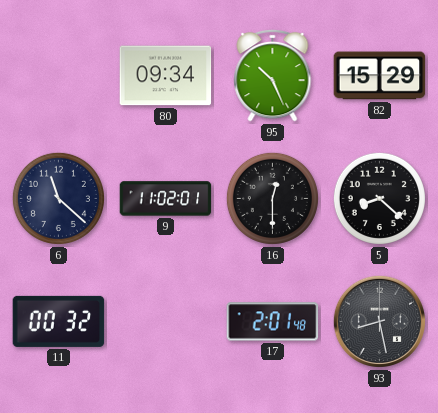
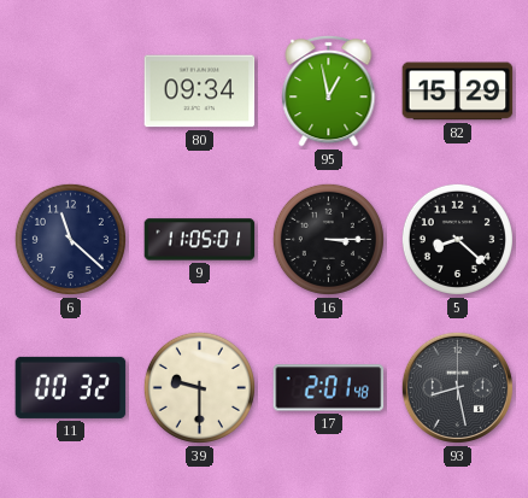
95: 10:26 -> 12:58
9: 11:02 -> 11:05
16: 12:30 -> 3:15
39: none -> 9:30
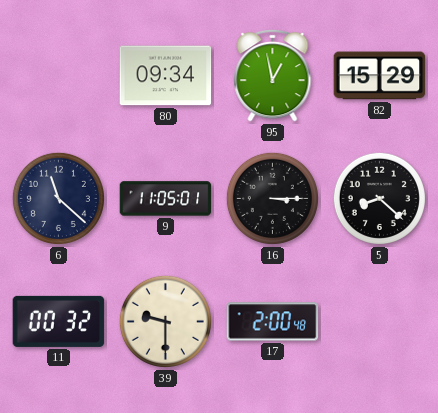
17: 2:01 -> 2:00
93: 8:28 -> none
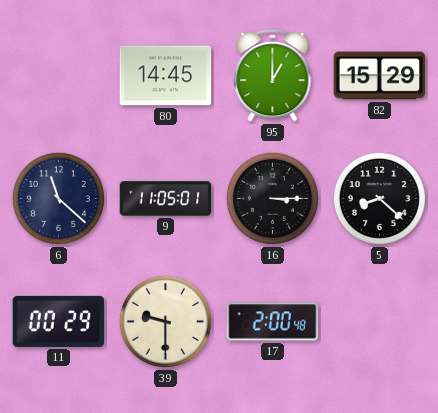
80: 09:34 -> 14:45
95: 12:58 -> 1:00
11: 00:32 -> 00:29
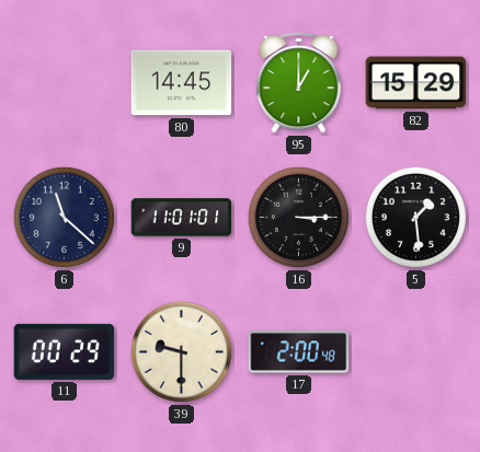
9: 11:05 -> 11:01
5: 8:22 -> 1:29
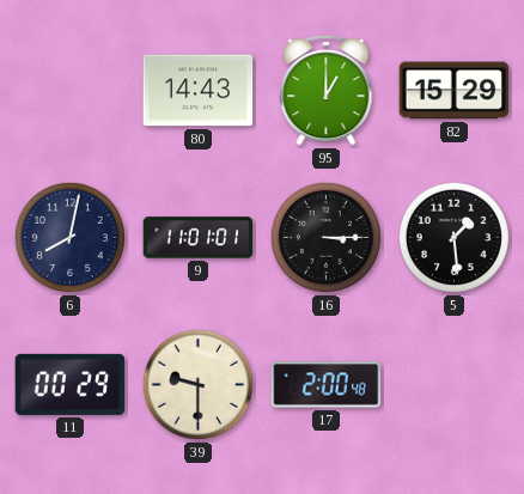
80: 14:45 -> 14:43
6: 11:22 -> 8:02
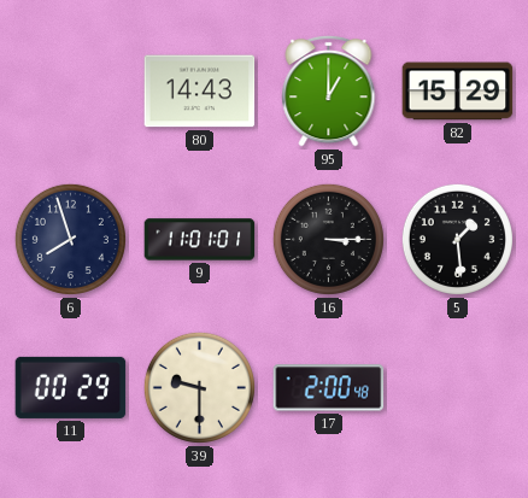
6: 8:02 -> 7:57
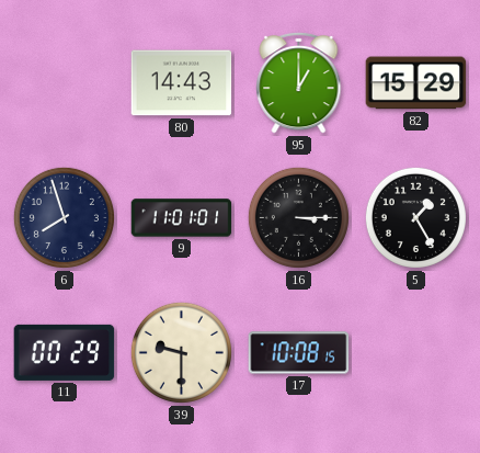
5: 1:29 -> 1:25
17: 2:00 -> 10:08
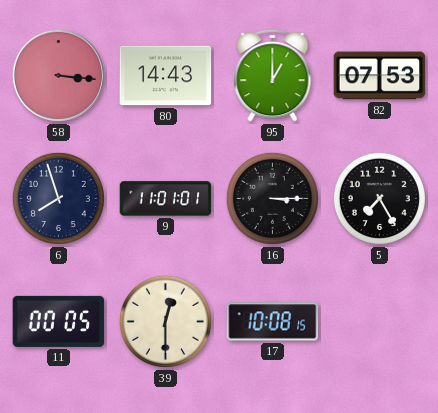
58: none -> 3:16
82: 15:29 -> 07:53
5: 1:25 -> 7:25
11: 00:29 -> 00:05
39: 9:30 -> 12:30
